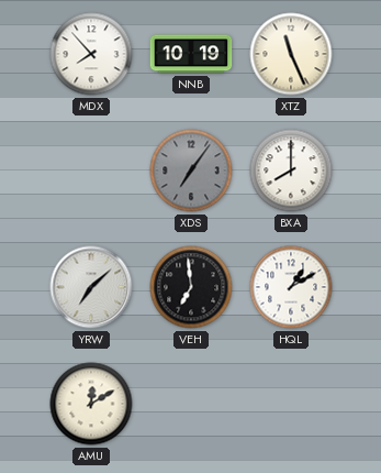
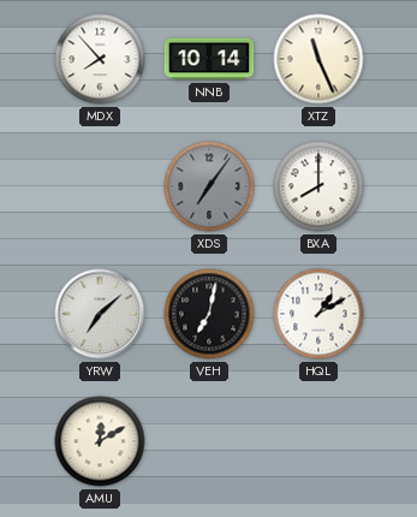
NNB: 10:19 -> 10:14
VEH: 6:59 -> 7:02
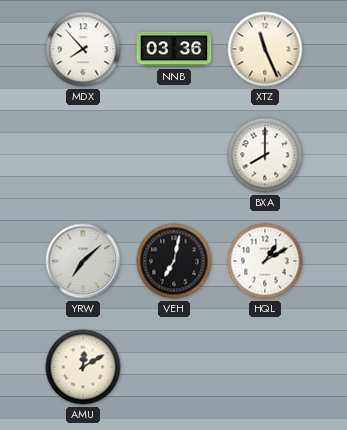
NNB: 10:14 -> 03:36
XDS: 7:06 -> none
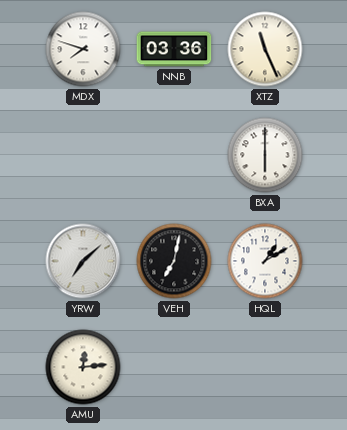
MDX: 7:53 -> 7:48
BXA: 8:00 -> 6:00
AMU: 12:10 -> 12:14
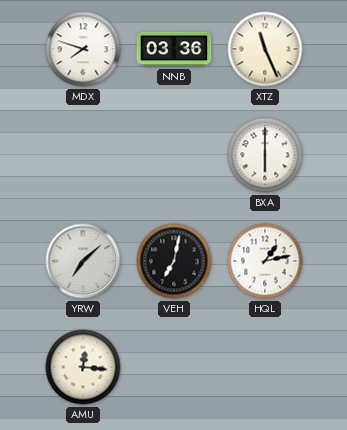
HQL: 1:10 -> 1:13
AMU: 12:14 -> 12:16
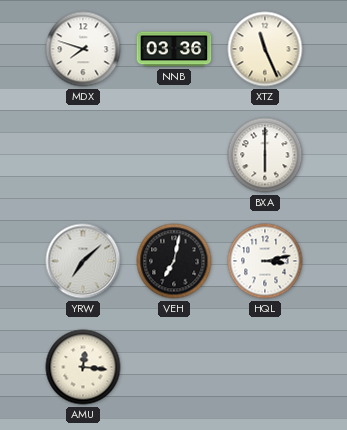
HQL: 1:13 -> 3:13
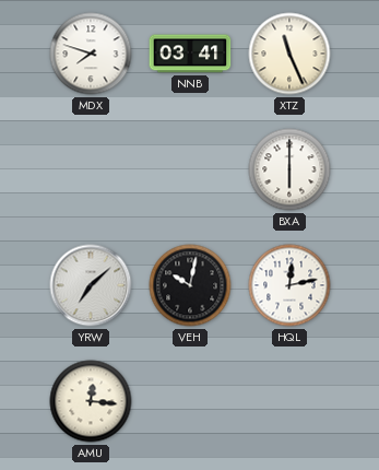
NNB: 03:36 -> 03:41
VEH: 7:02 -> 10:02
HQL: 3:13 -> 12:13
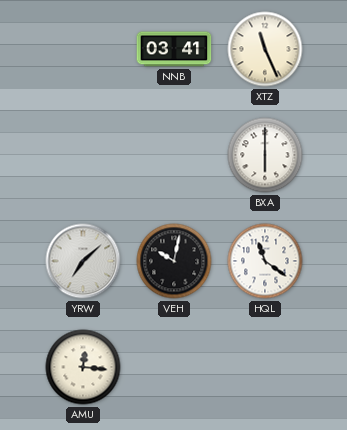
MDX: 7:48 -> none
HQL: 12:13 -> 11:21
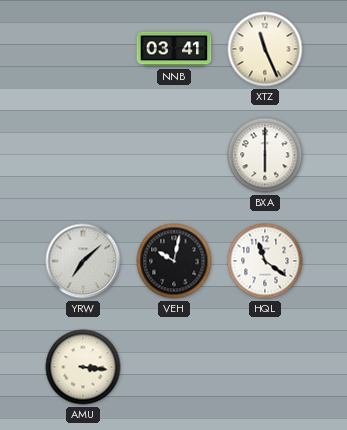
AMU: 12:16 -> 3:16
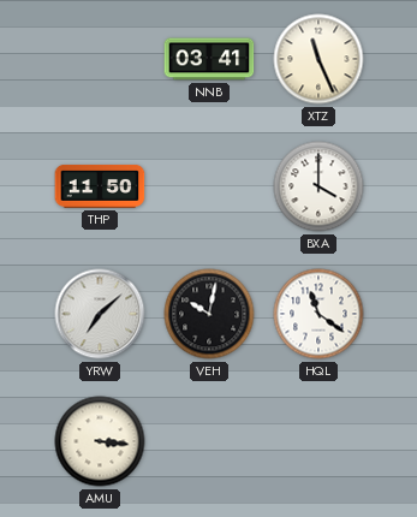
THP: none -> 11:50
BXA: 6:00 -> 4:00
